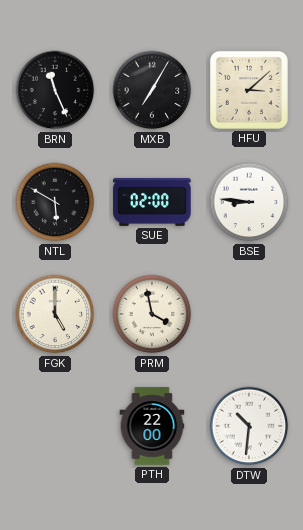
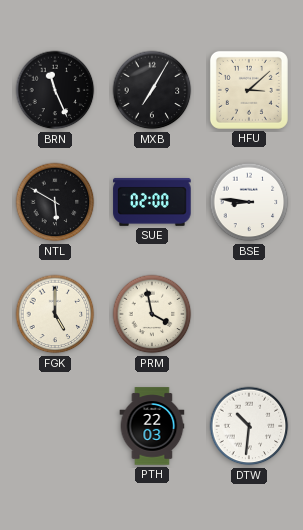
PTH: 22:00 -> 22:03
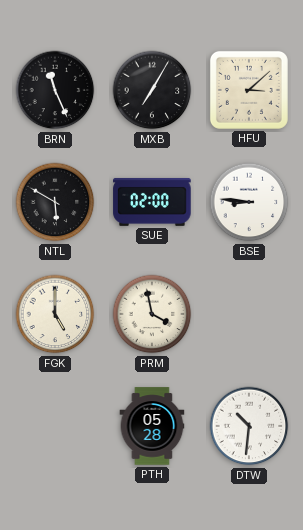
PTH: 22:03 -> 05:28
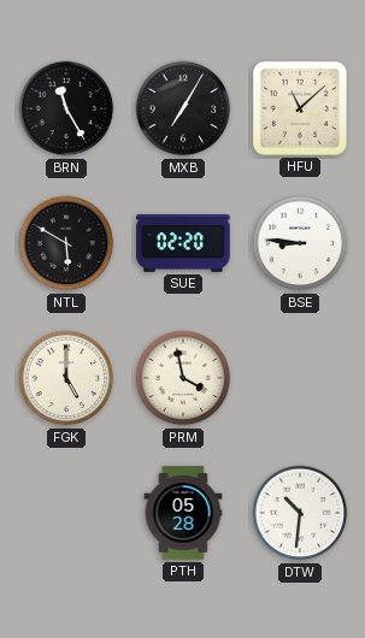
BRN: 11:26 -> 11:25
HFU: 3:08 -> 11:08
SUE: 02:00 -> 02:20
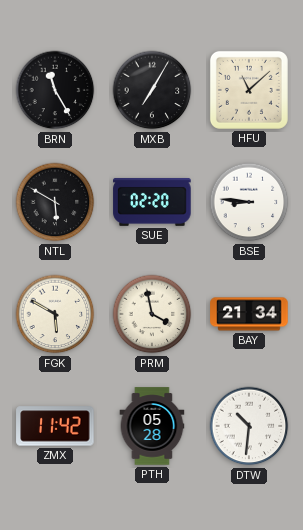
FGK: 5:00 -> 5:50
BAY: none -> 21:34
ZMX: none -> 11:42
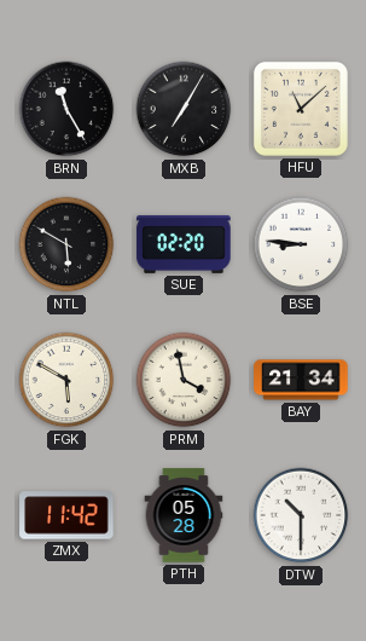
DTW: 10:31 -> 10:30
